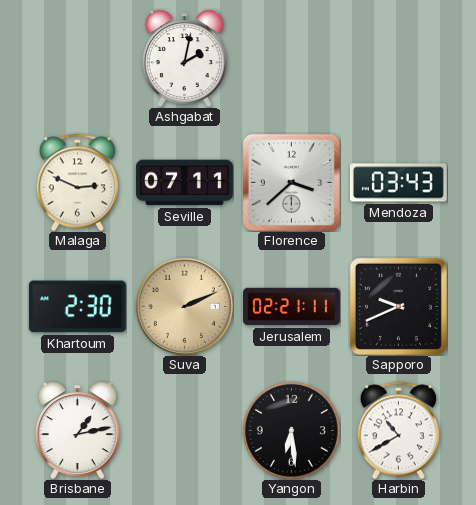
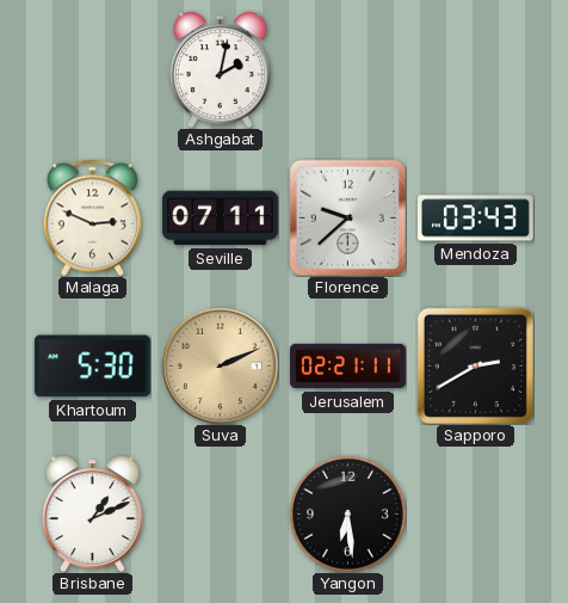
Florence: 3:38 -> 9:38
Khartoum: 2:30 -> 5:30
Sapporo: 9:41 -> 2:40
Brisbane: 1:13 -> 1:11
Harbin: 10:40 -> none
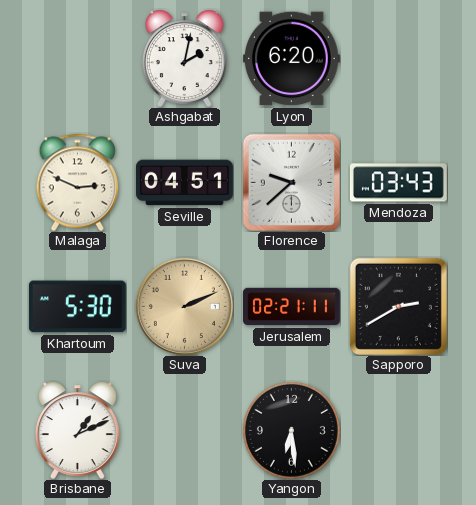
Lyon: none -> 6:20
Seville: 07:11 -> 04:51
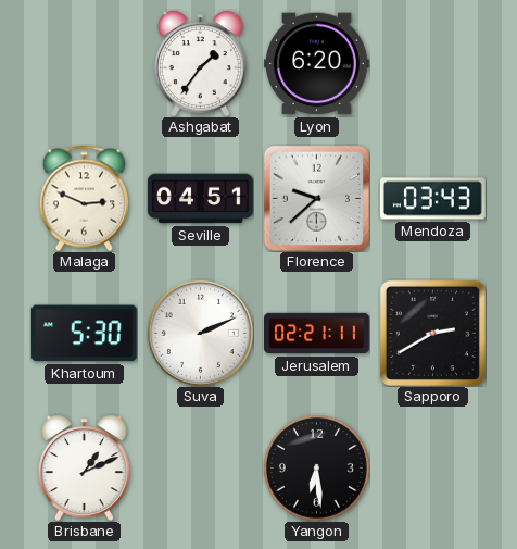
Ashgabat: 2:02 -> 1:36
Suva dial: champagne -> white
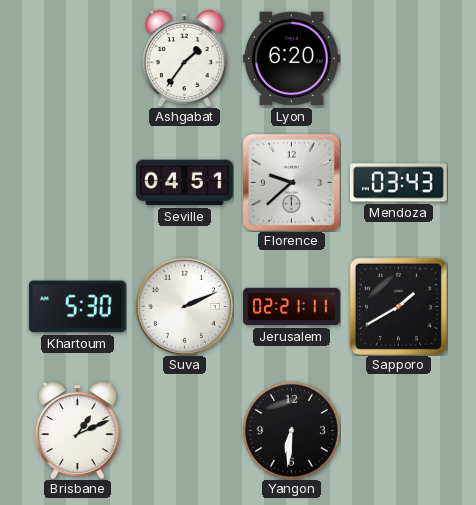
Malaga: 2:49 -> none
Sapporo: 2:40 -> 1:40
Yangon: 6:29 -> 6:31
